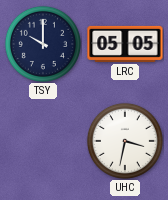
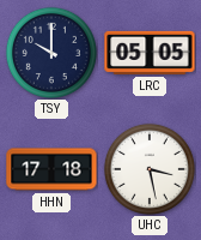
HHN: none -> 17:18
UHC: 3:32 -> 3:28
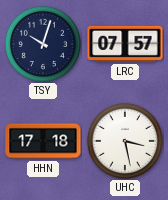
TSY: 10:00 -> 10:03
LRC: 05:05 -> 07:57
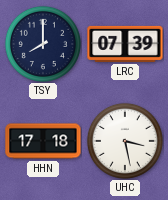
TSY: 10:03 -> 8:00
LRC: 07:57 -> 07:39
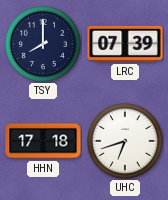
UHC: 3:28 -> 6:42
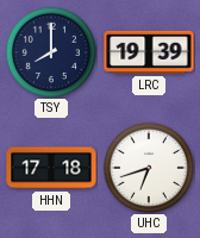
LRC: 07:39 -> 19:39
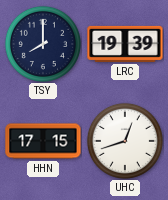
HHN: 17:18 -> 17:15
UHC: 6:42 -> 12:42
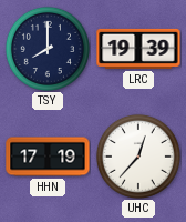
HHN: 17:15 -> 17:19
UHC: 12:42 -> 12:37
